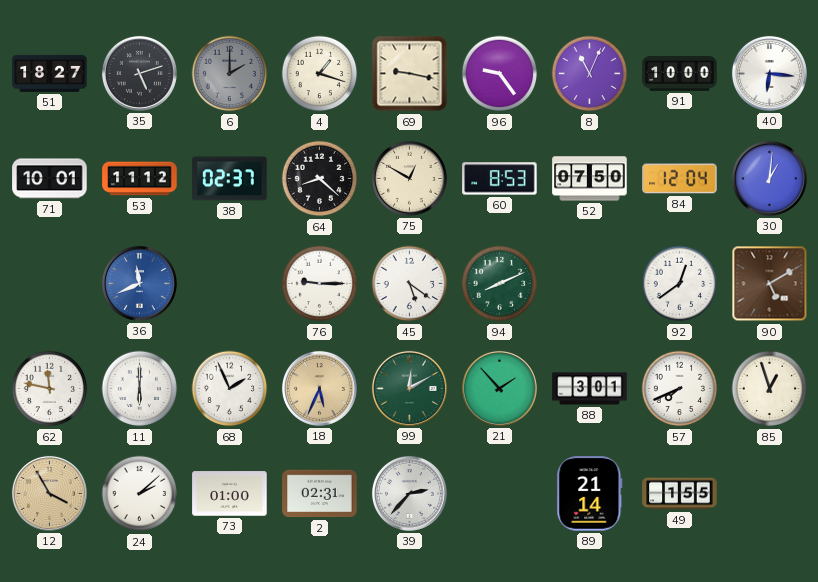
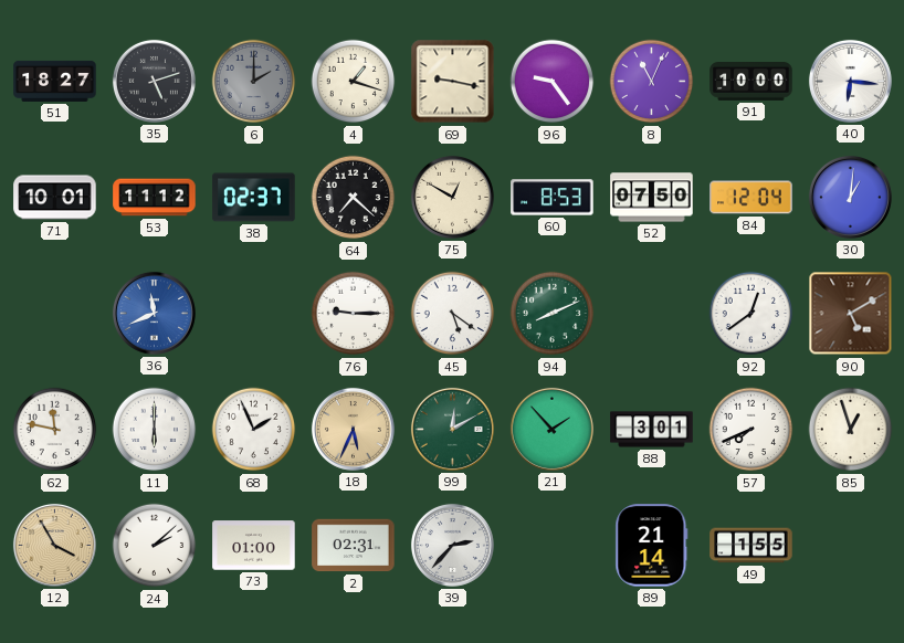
64: 8:22 -> 7:22
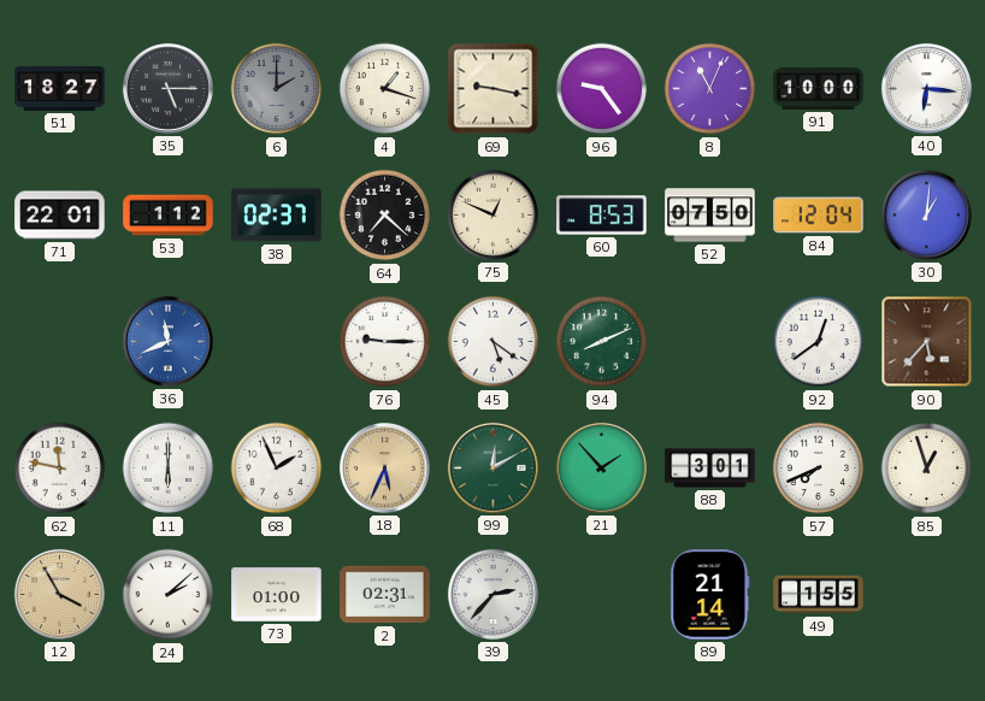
35: 5:12 -> 5:15
71: 10:01 -> 22:01
53: 11:12 -> 1:12
75: 12:50 -> 12:49
90: 5:10 -> 5:37
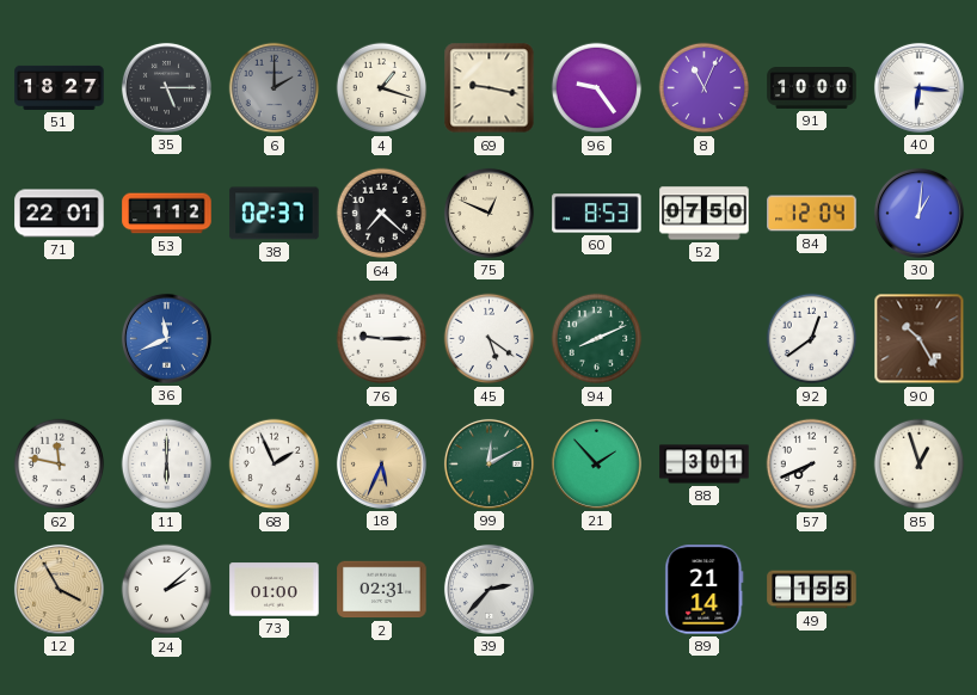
90: 5:37 -> 10:25
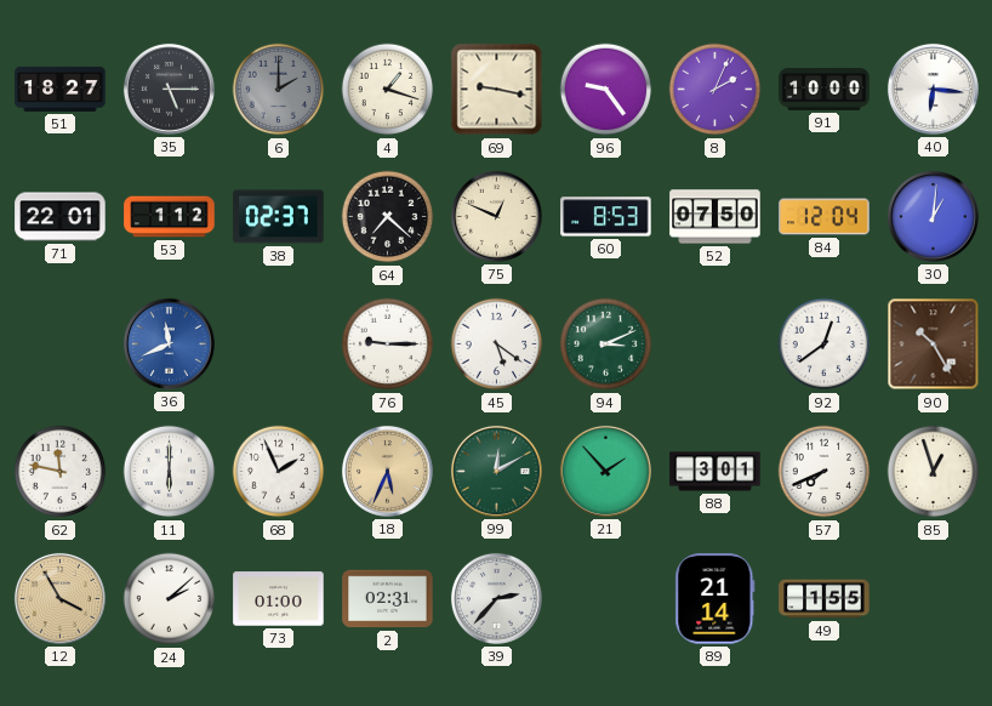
8: 11:04 -> 2:04
94: 8:11 -> 3:11
